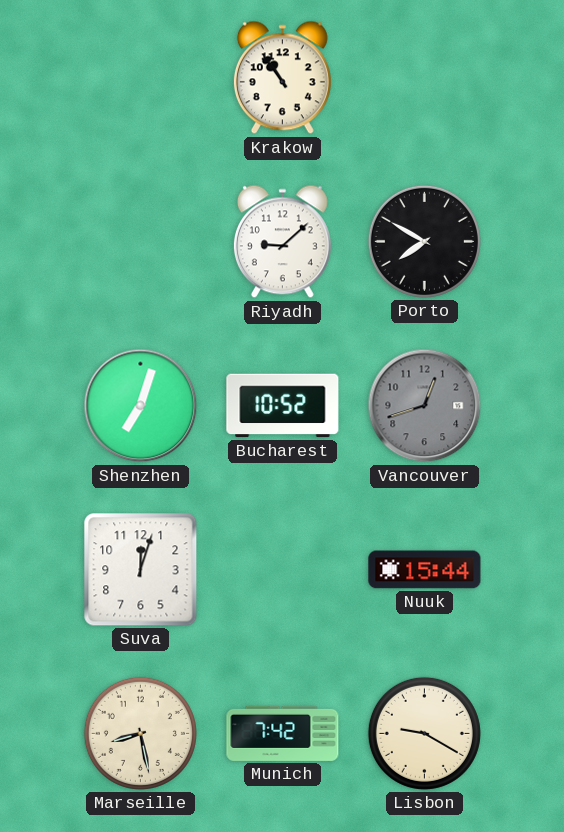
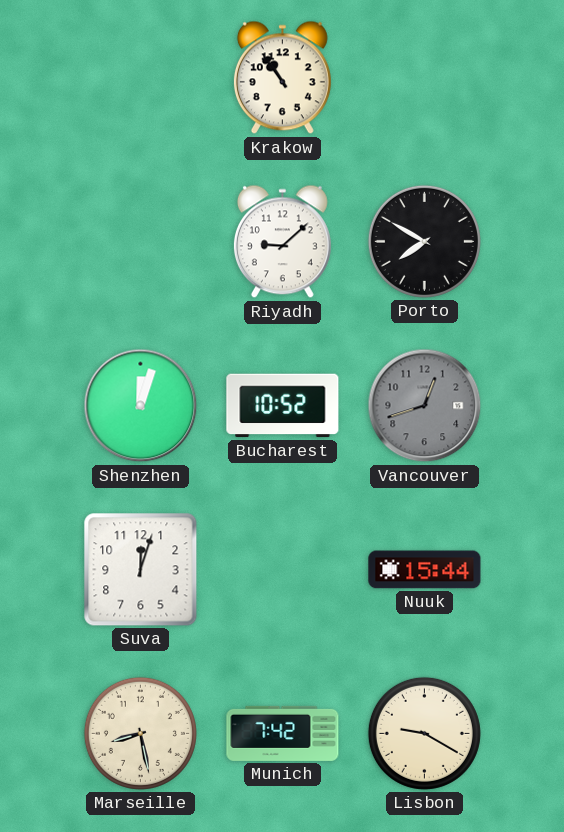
Shenzhen: 7:03 -> 12:03
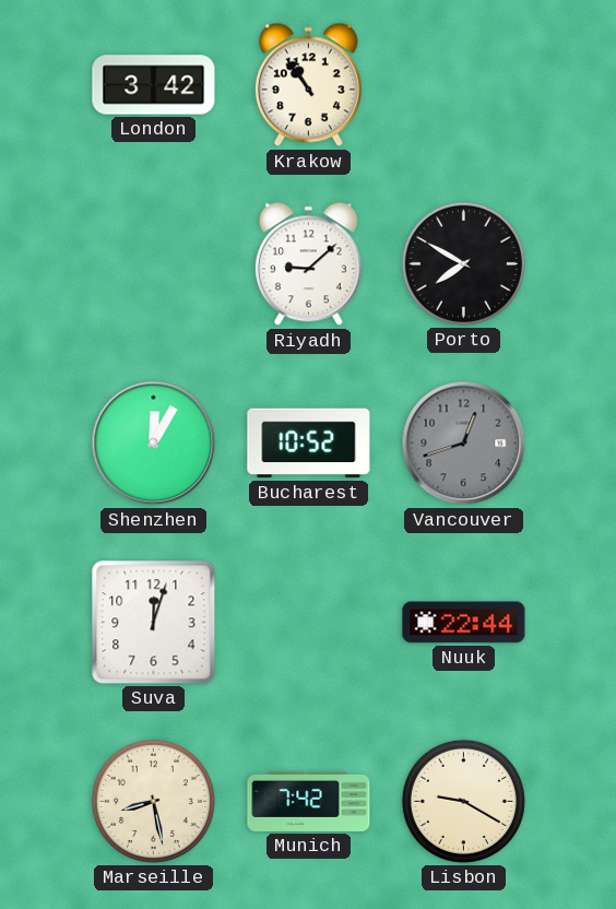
London: none -> 3:42
Shenzhen: 12:03 -> 12:05
Nuuk: 15:44 -> 22:44
